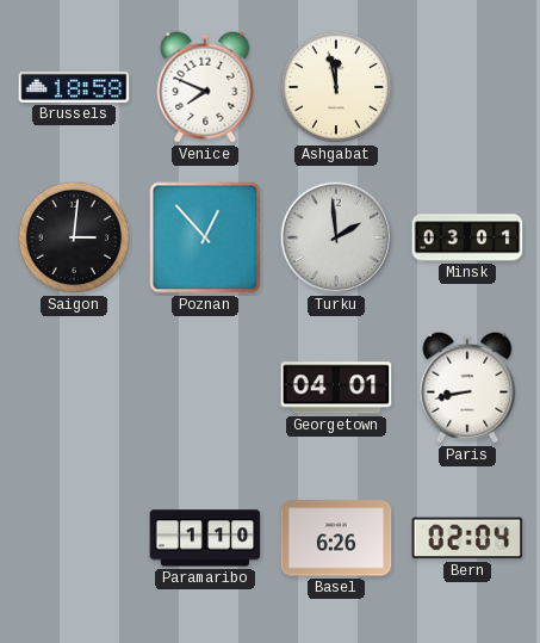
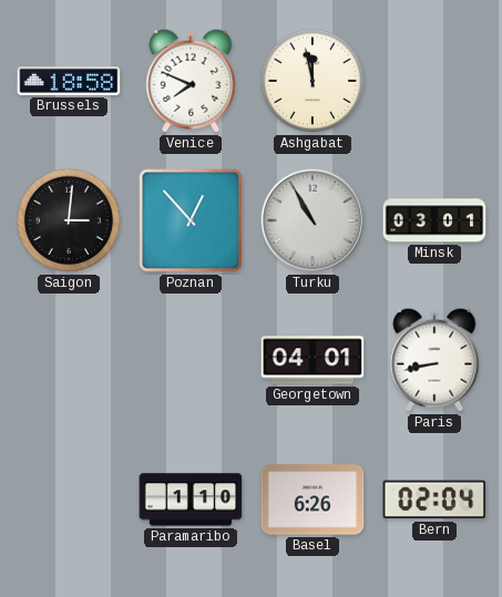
Turku: 1:59 -> 10:55
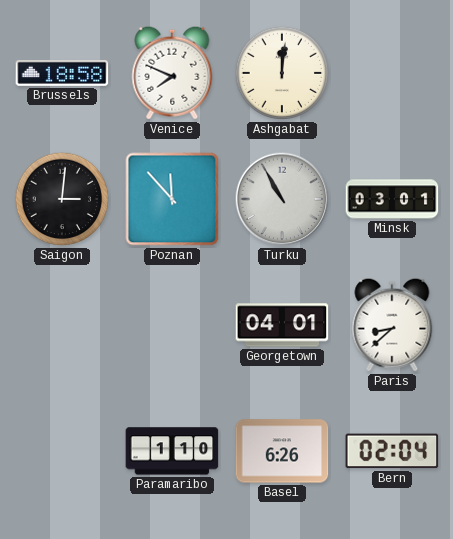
Ashgabat: 11:58 -> 12:01
Poznan: 12:53 -> 11:53
Paris: 8:43 -> 8:38
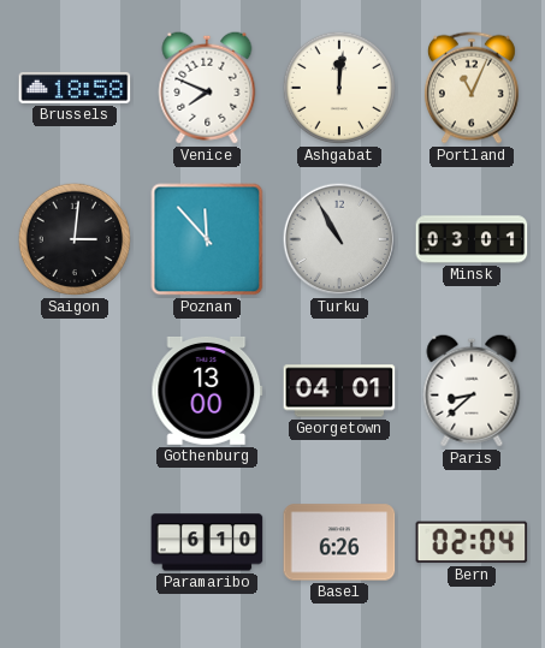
Portland: none -> 11:04
Gothenburg: none -> 13:00
Paramaribo: 1:10 -> 6:10
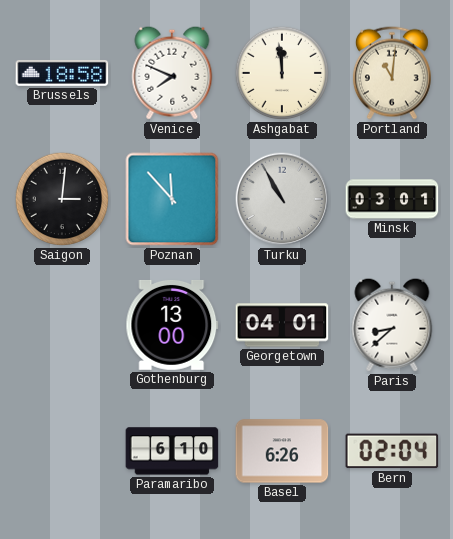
Ashgabat: 12:01 -> 11:59
Portland: 11:04 -> 11:01
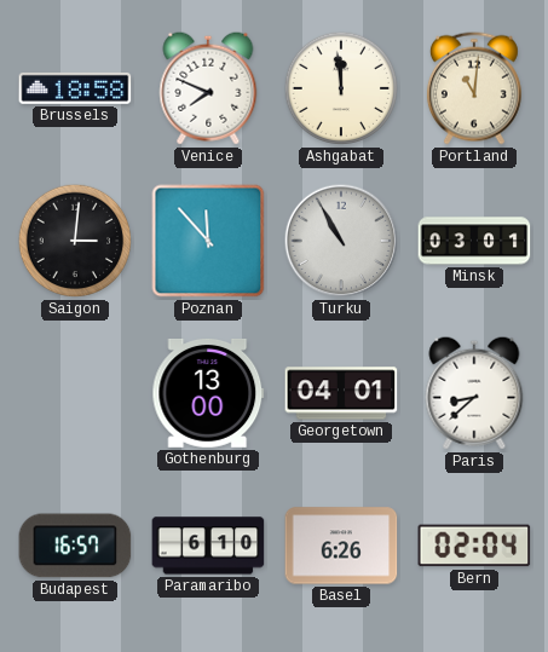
Budapest: none -> 16:57
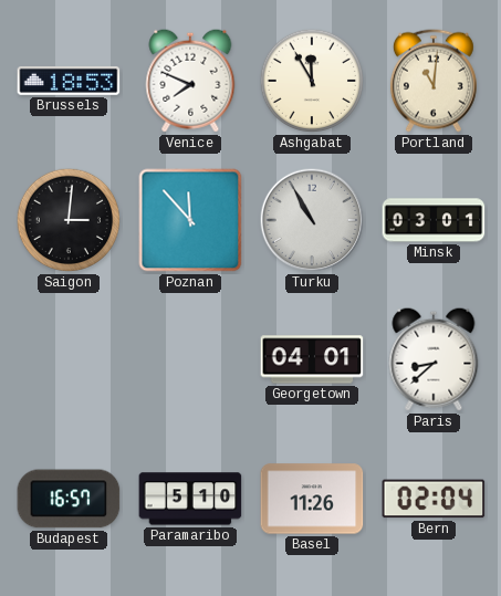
Brussels: 18:58 -> 18:53
Ashgabat: 11:59 -> 11:55
Gothenburg: 13:00 -> none
Paramaribo: 6:10 -> 5:10
Basel: 6:26 -> 11:26
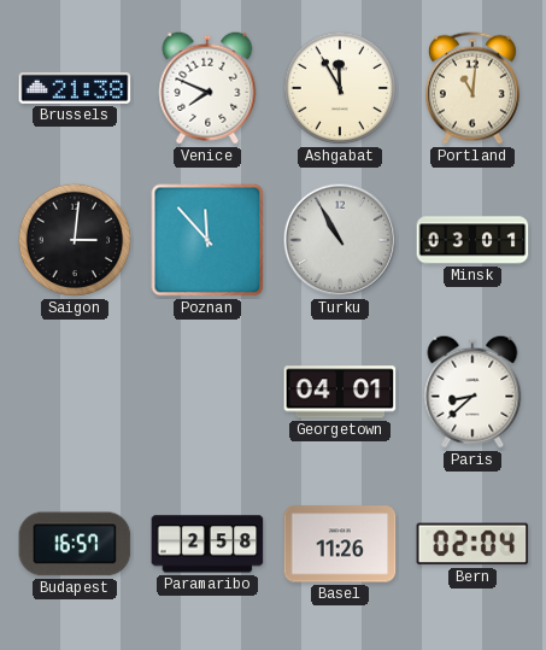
Brussels: 18:53 -> 21:38
Paramaribo: 5:10 -> 2:58
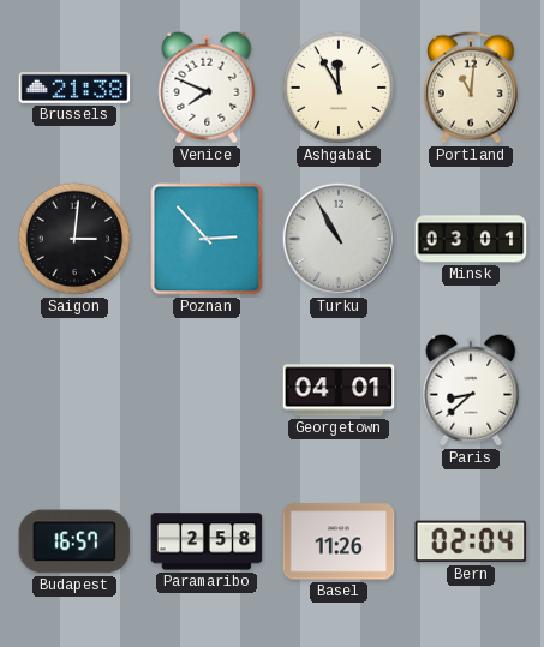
Poznan: 11:53 -> 2:53
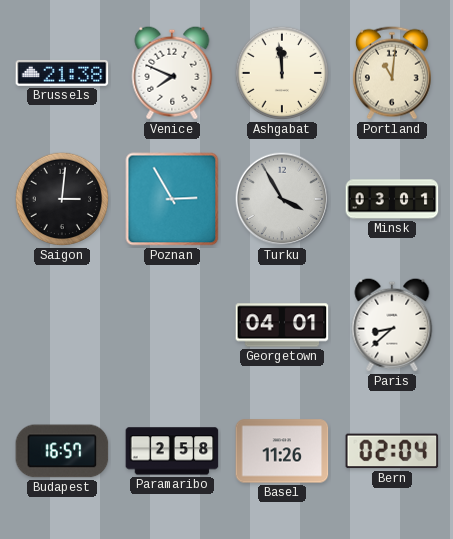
Ashgabat: 11:55 -> 11:59
Poznan: 2:53 -> 2:55
Turku: 10:55 -> 3:55
